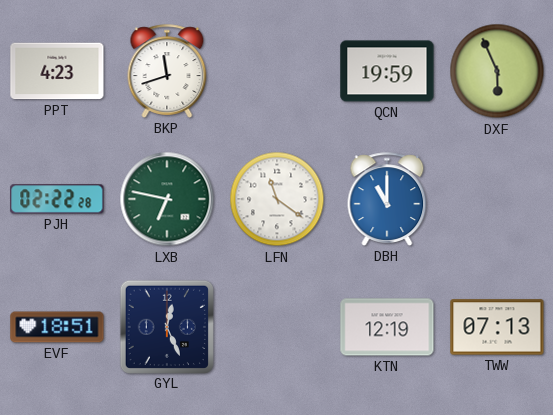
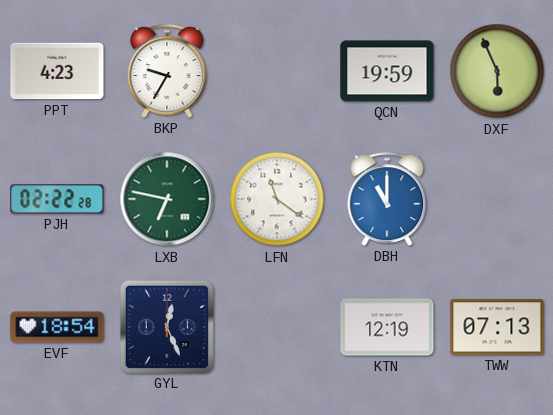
BKP: 11:42 -> 9:35
EVF: 18:51 -> 18:54
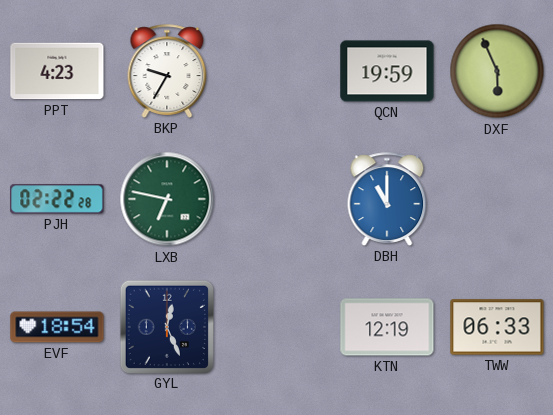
LFN: 11:21 -> none
TWW: 07:13 -> 06:33
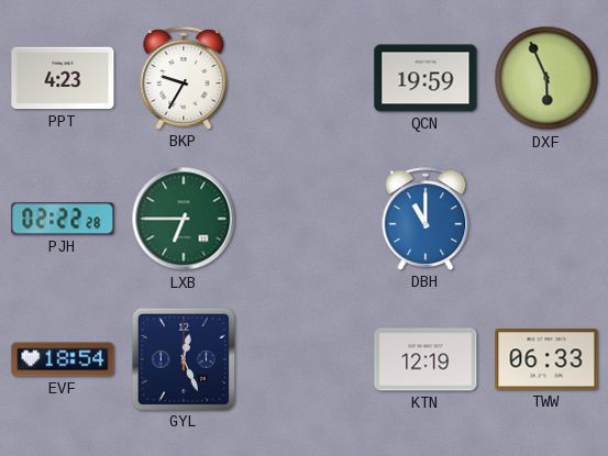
LXB: 6:47 -> 6:45
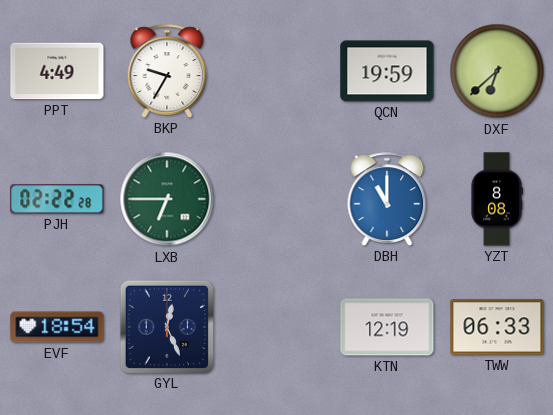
PPT: 4:23 -> 4:49
DXF: 5:56 -> 6:38
YZT: none -> 8:08
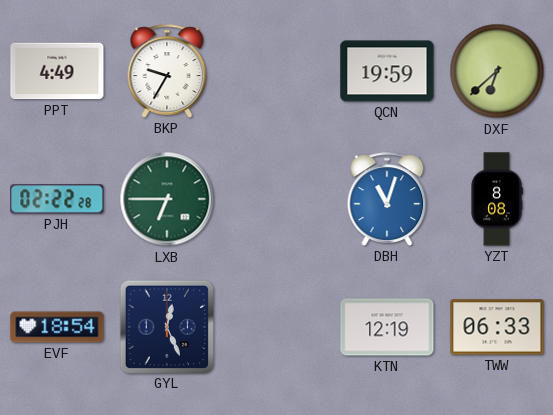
DBH: 11:00 -> 11:03
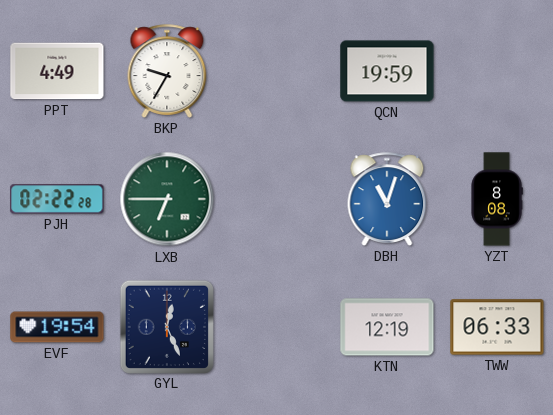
DXF: 6:38 -> none
EVF: 18:54 -> 19:54
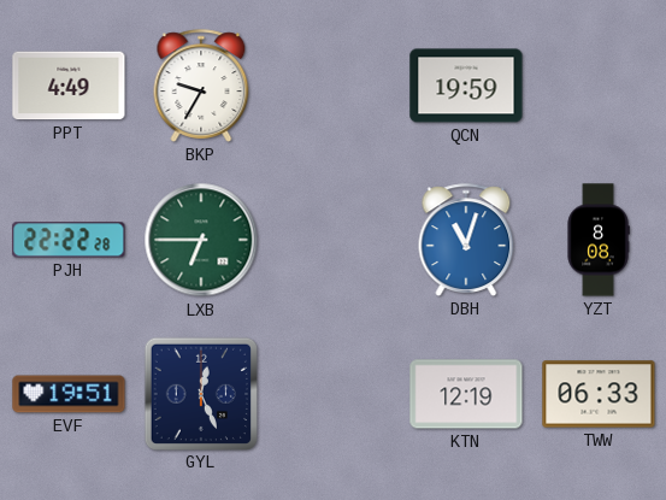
PJH: 02:22 -> 22:22
EVF: 19:54 -> 19:51
